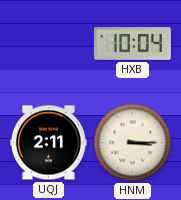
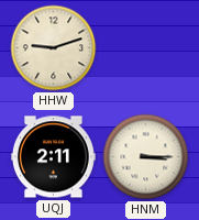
HHW: none -> 9:12
HXB: 10:04 -> none
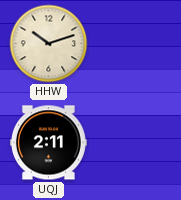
HHW: 9:12 -> 10:12
HNM: 3:15 -> none
